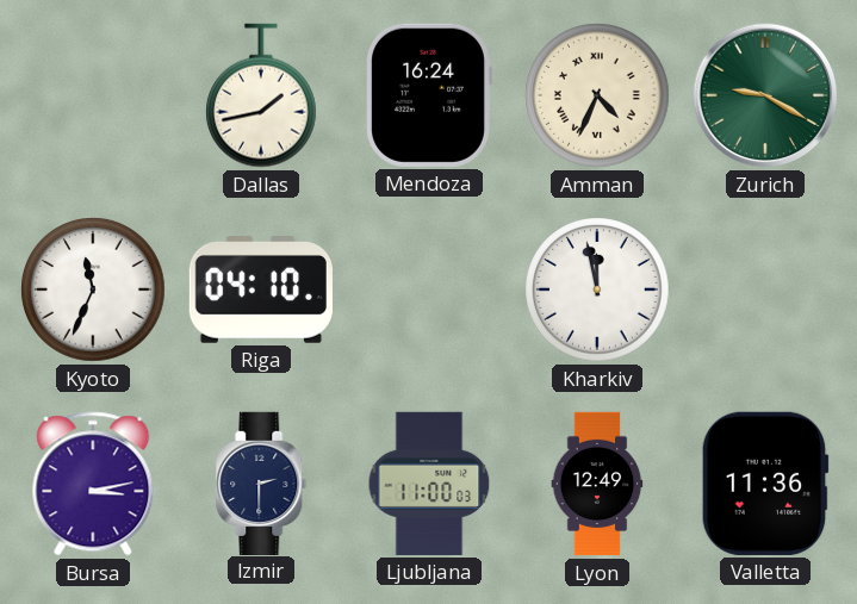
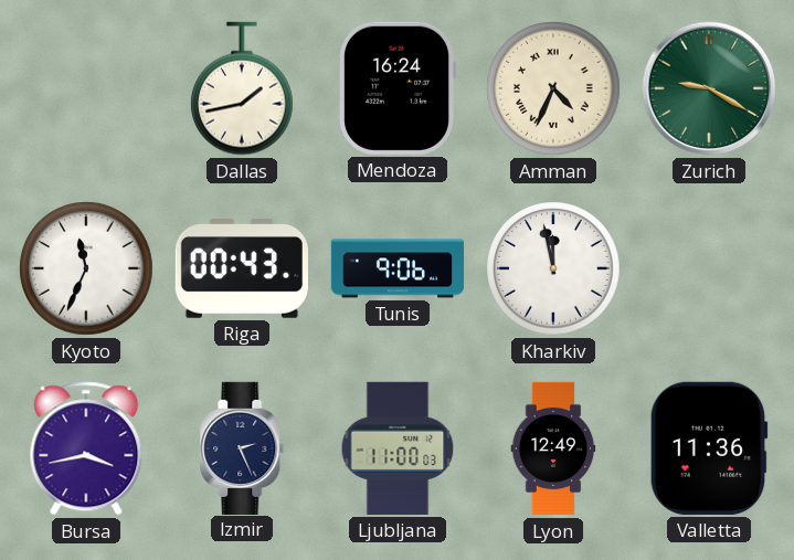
Riga: 04:10 -> 00:43
Tunis: none -> 9:06
Bursa: 3:13 -> 3:43
Izmir: 2:30 -> 2:26
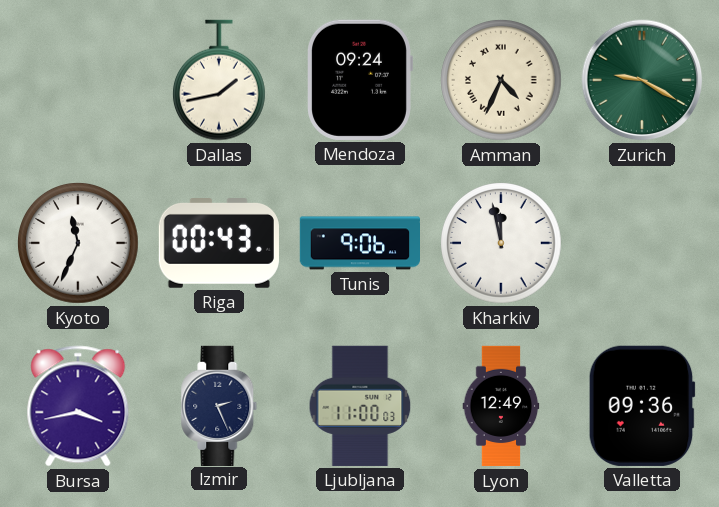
Mendoza: 16:24 -> 09:24
Valletta: 11:36 -> 09:36
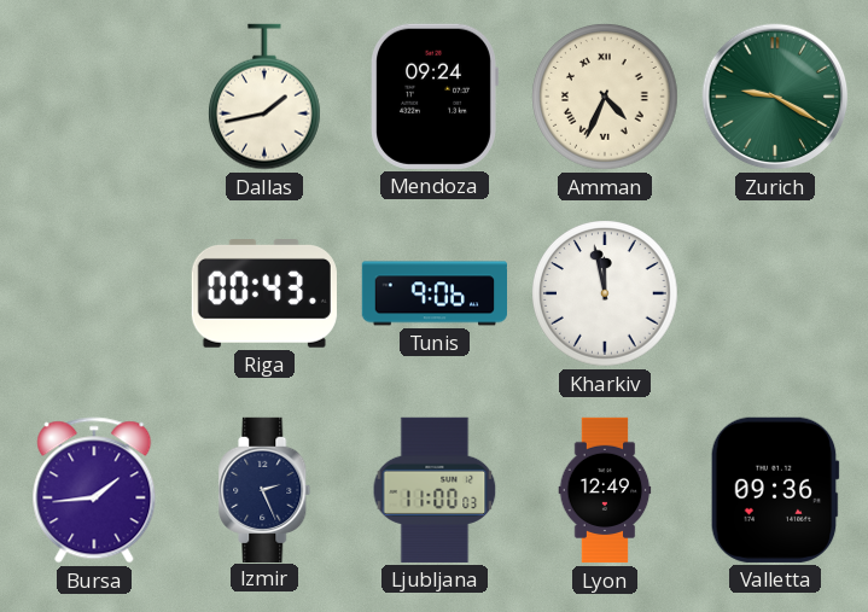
Kyoto: 11:34 -> none
Bursa: 3:43 -> 1:44
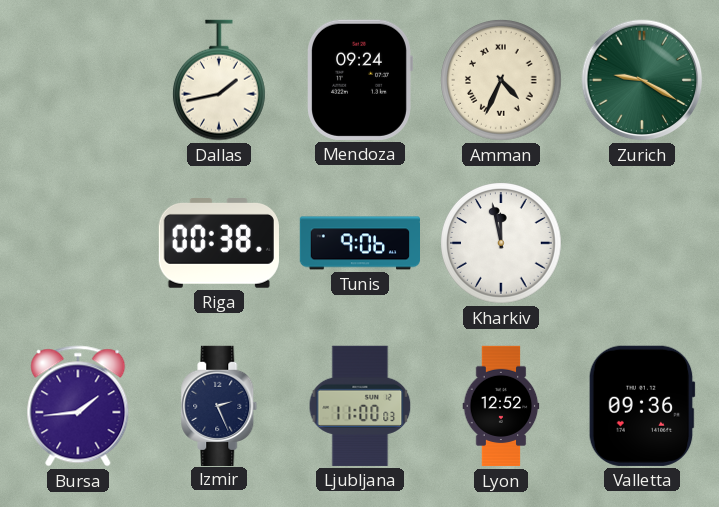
Riga: 00:43 -> 00:38
Lyon: 12:49 -> 12:52
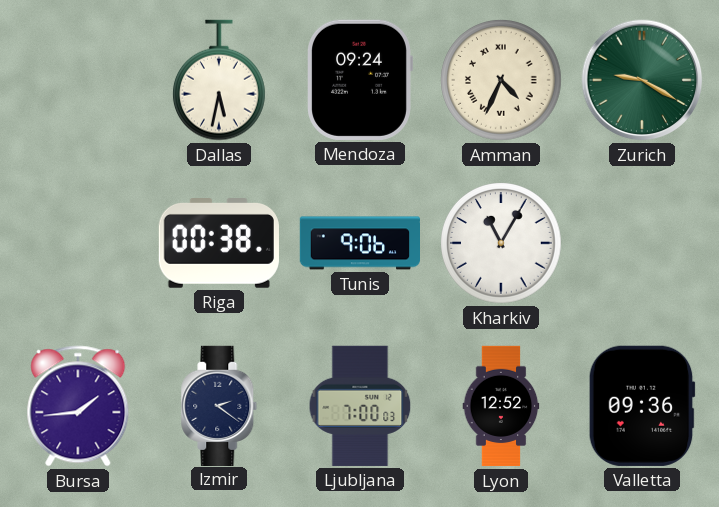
Dallas: 1:43 -> 5:32
Kharkiv: 11:58 -> 11:05
Izmir: 2:26 -> 2:21
Ljubljana: 11:00 -> 7:00
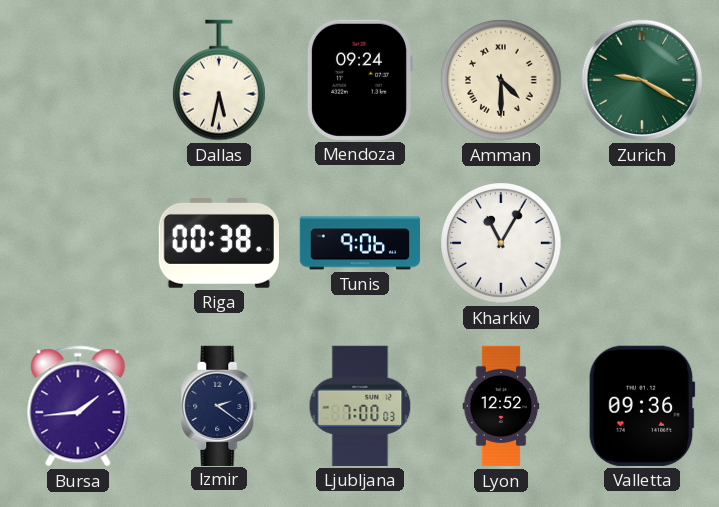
Amman: 4:34 -> 4:30
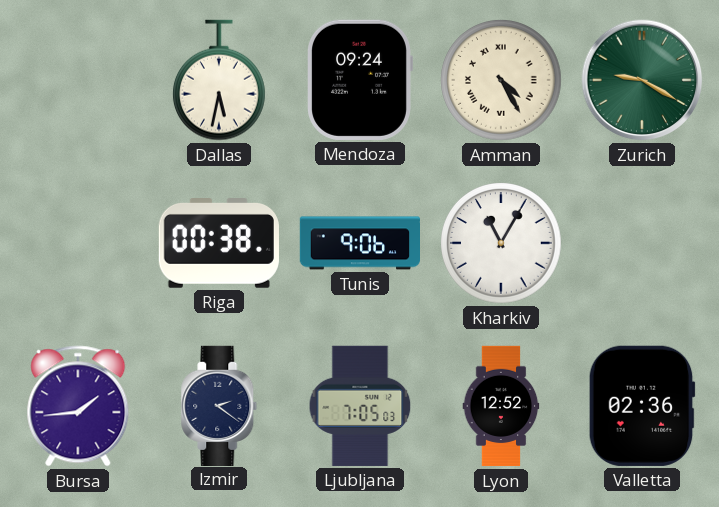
Amman: 4:30 -> 4:25
Ljubljana: 7:00 -> 7:05
Valletta: 09:36 -> 02:36
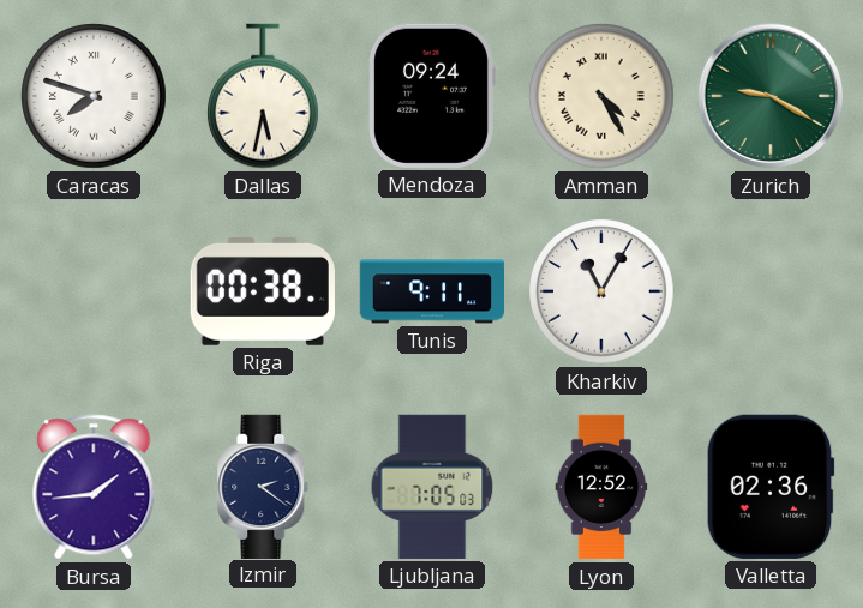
Caracas: none -> 7:48
Tunis: 9:06 -> 9:11
